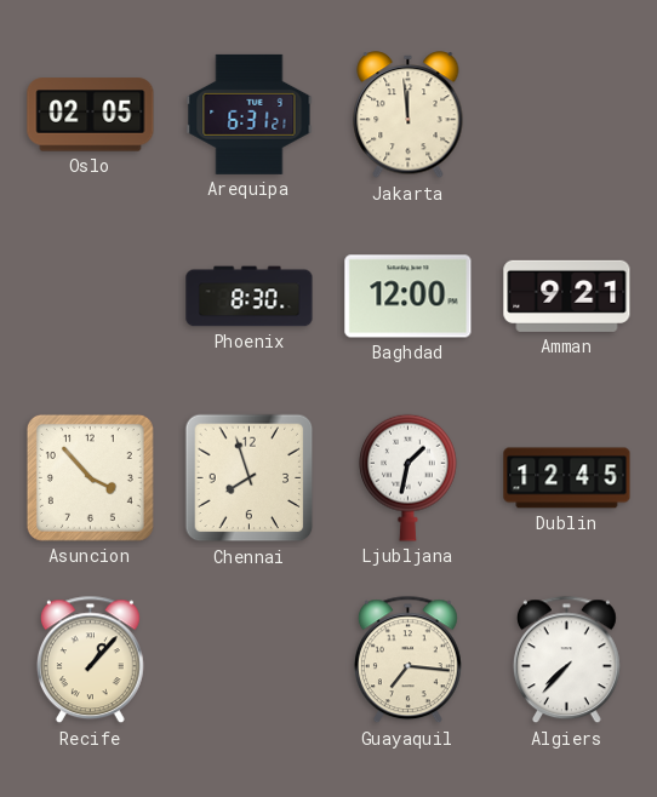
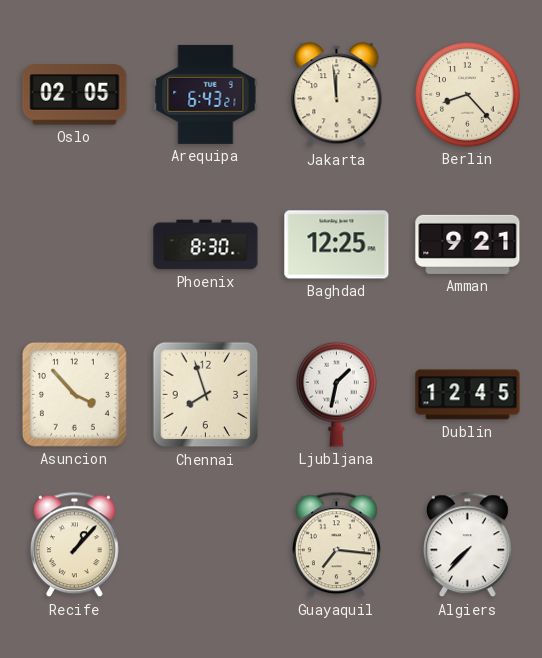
Arequipa: 6:31 -> 6:43
Berlin: none -> 8:23
Baghdad: 12:00 -> 12:25
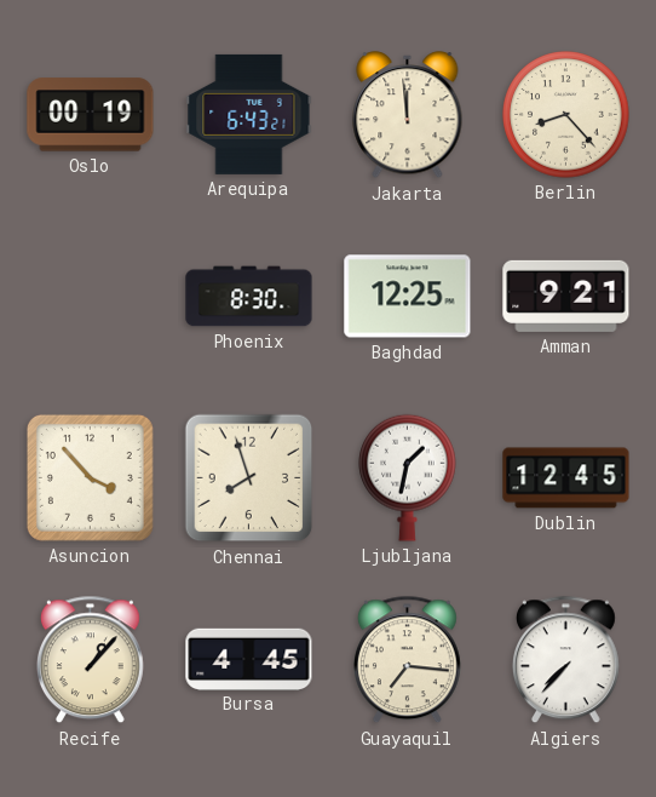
Oslo: 02:05 -> 00:19
Bursa: none -> 4:45
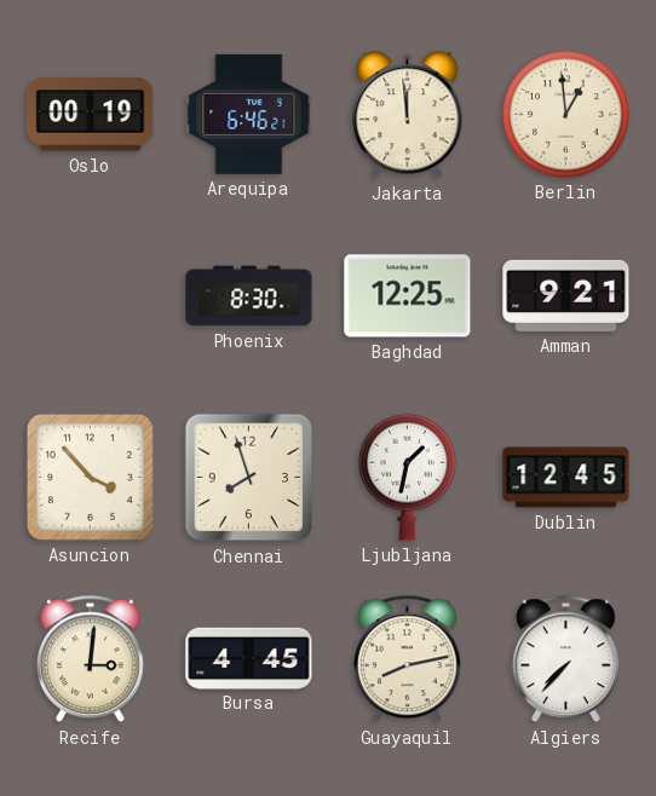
Arequipa: 6:43 -> 6:46
Berlin: 8:23 -> 12:59
Recife: 1:07 -> 3:01
Guayaquil: 7:16 -> 8:13
